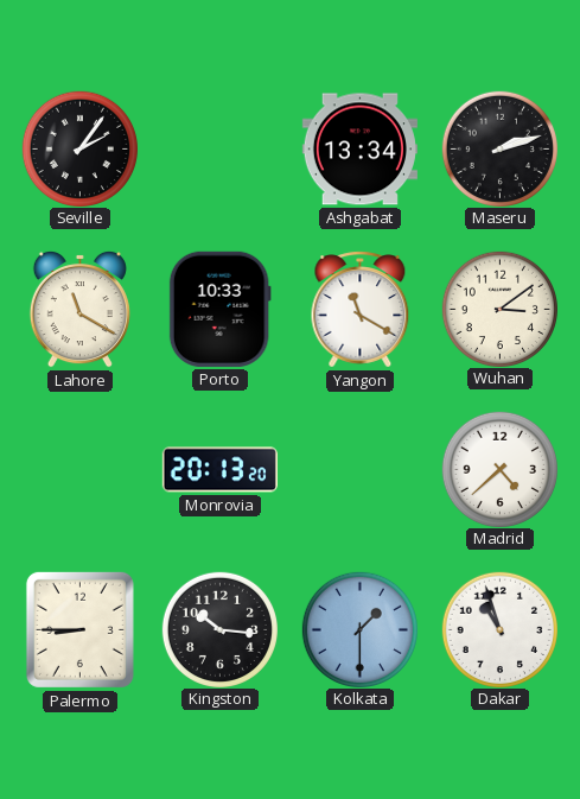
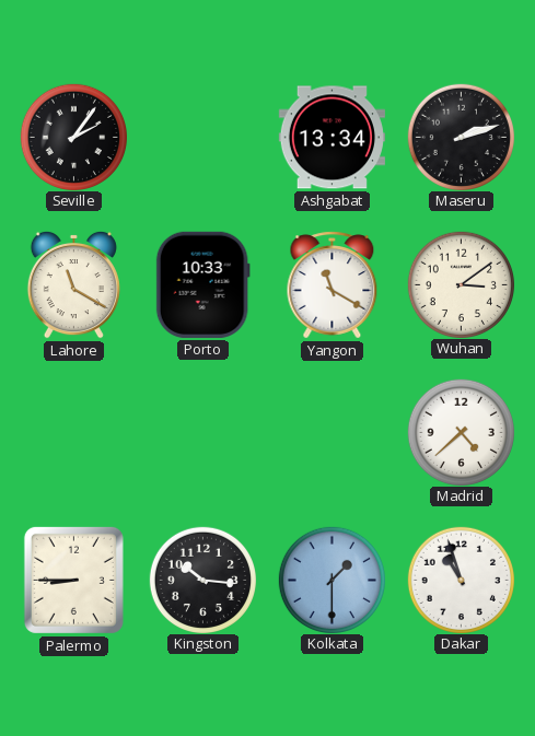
Monrovia: 20:13 -> none
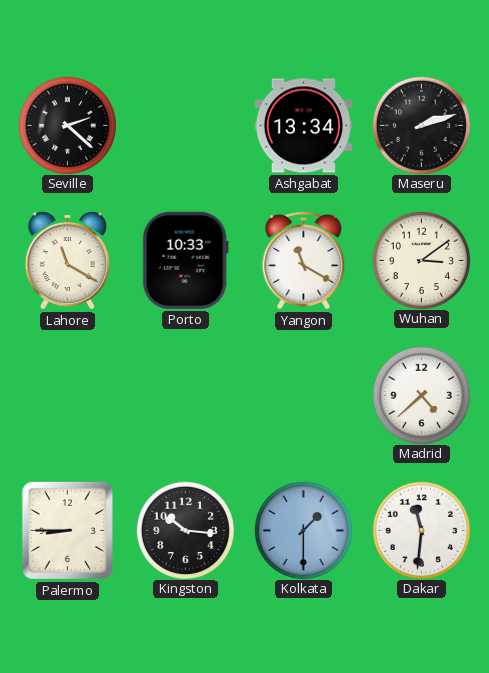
Seville: 2:06 -> 2:22
Dakar: 10:57 -> 11:31
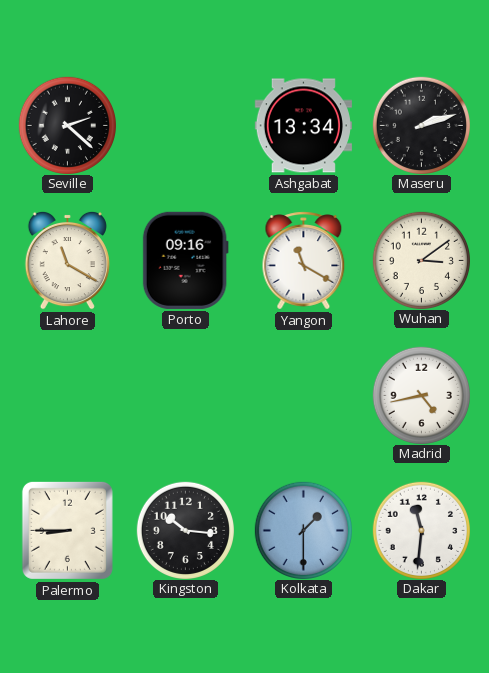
Porto: 10:33 -> 09:16
Madrid: 4:38 -> 4:43
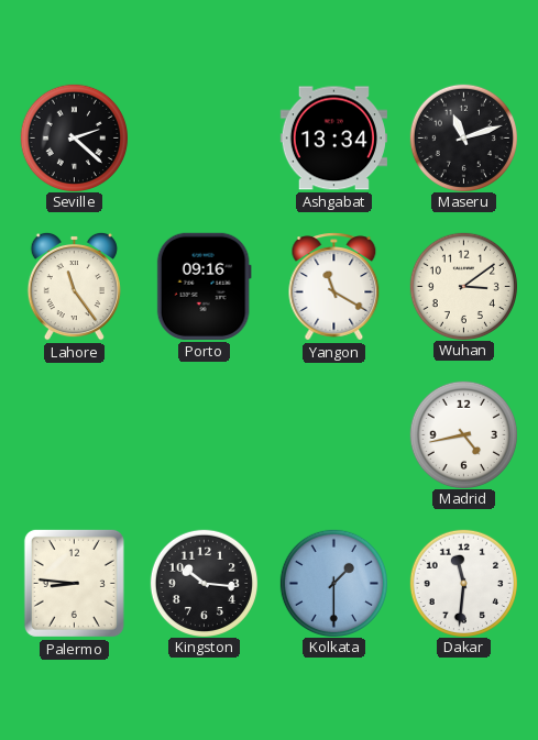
Maseru: 2:12 -> 11:12
Lahore: 11:20 -> 11:24
Palermo: 8:45 -> 8:46
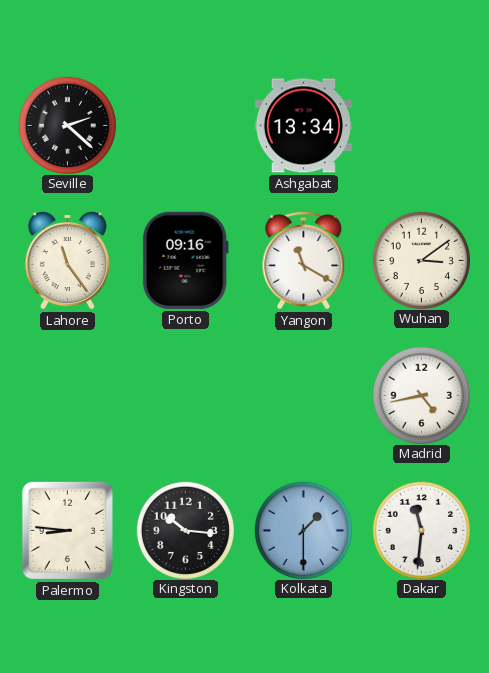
Maseru: 11:12 -> none
